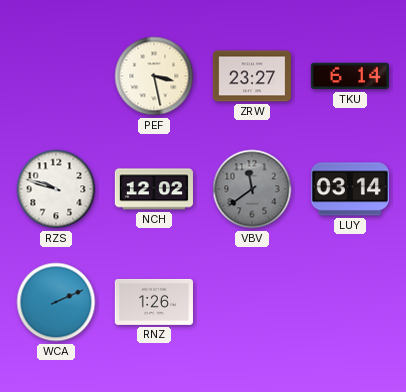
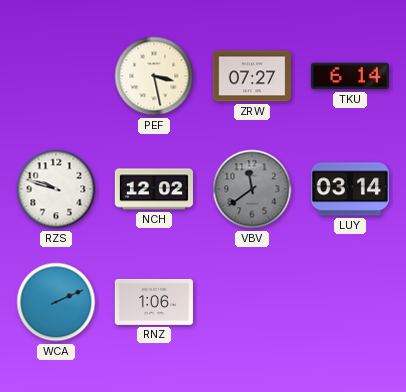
ZRW: 23:27 -> 07:27
RNZ: 1:26 -> 1:06
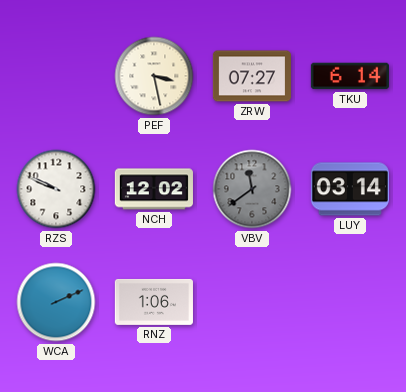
RZS: 9:48 -> 9:49
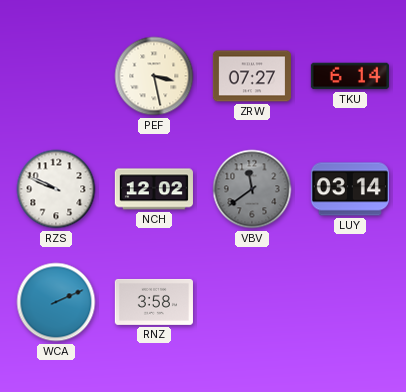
RNZ: 1:06 -> 3:58
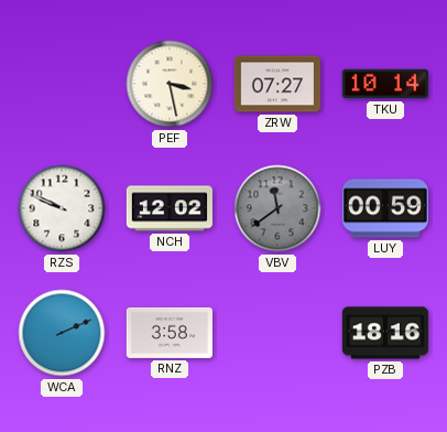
TKU: 6:14 -> 10:14
LUY: 03:14 -> 00:59
PZB: none -> 18:16
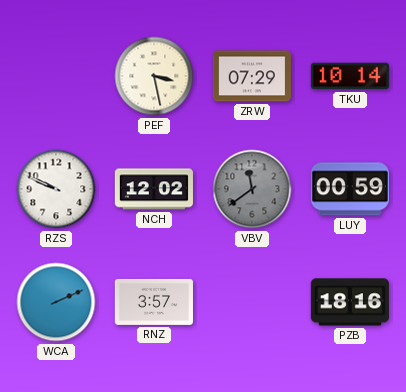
ZRW: 07:27 -> 07:29
RNZ: 3:58 -> 3:57
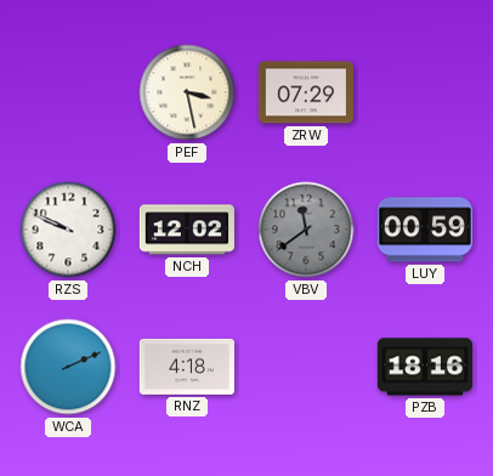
TKU: 10:14 -> none
RNZ: 3:57 -> 4:18
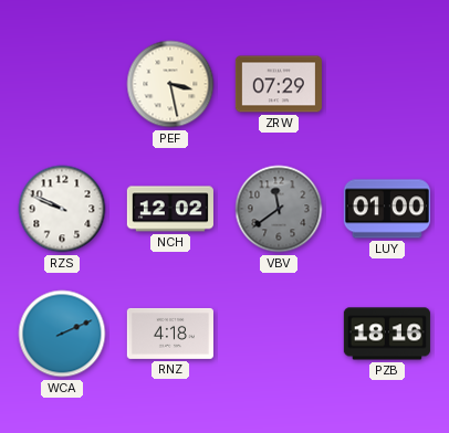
LUY: 00:59 -> 01:00
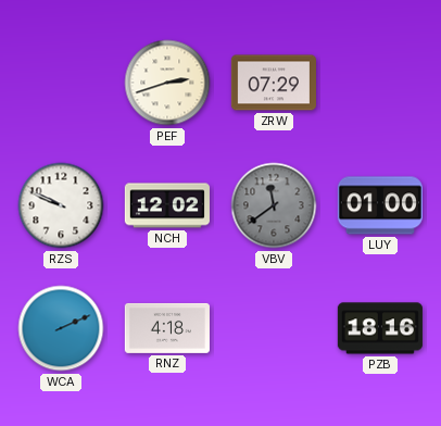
PEF: 3:28 -> 2:42
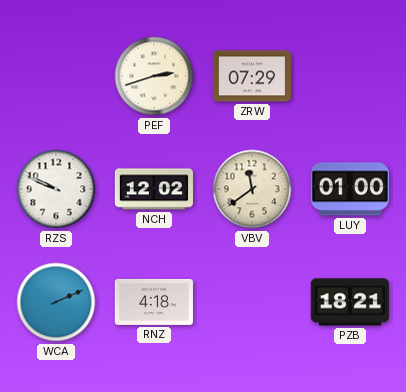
VBV dial: grey -> cream
PZB: 18:16 -> 18:21
